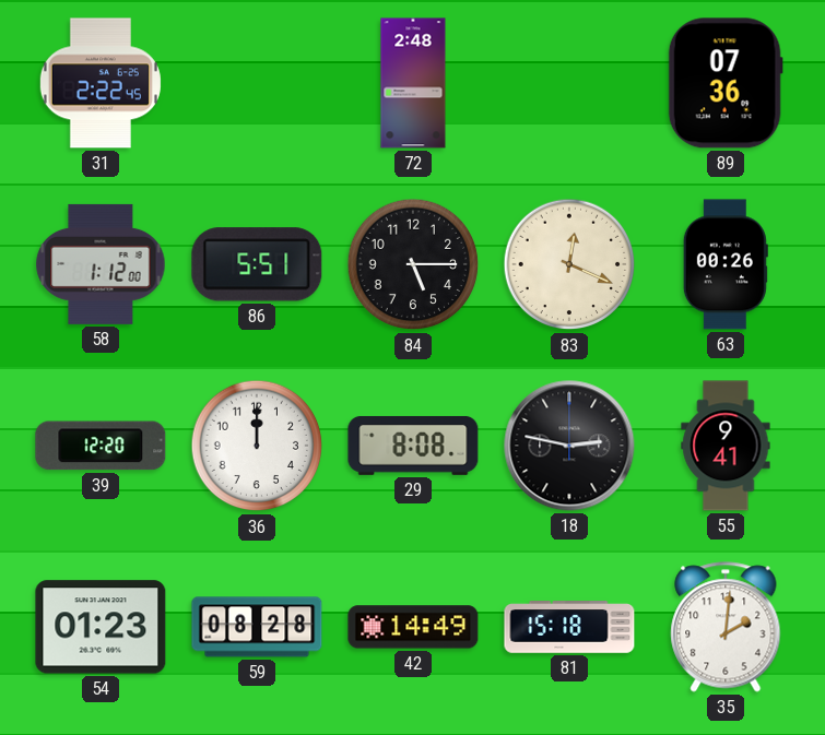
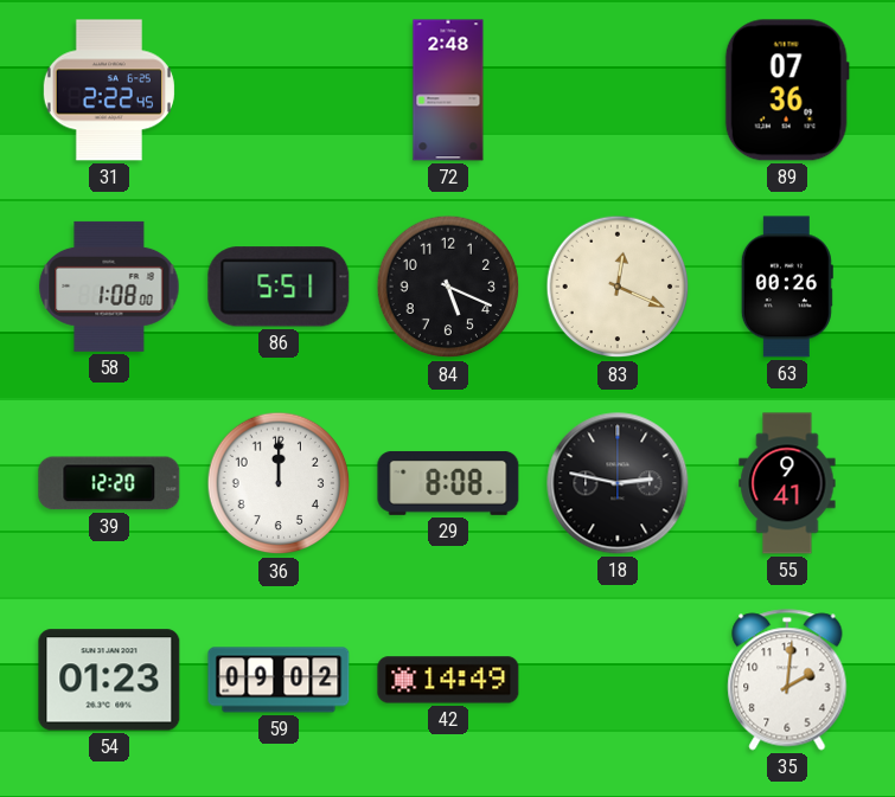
58: 1:12 -> 1:08
84: 5:15 -> 5:19
59: 08:28 -> 09:02
81: 15:18 -> none
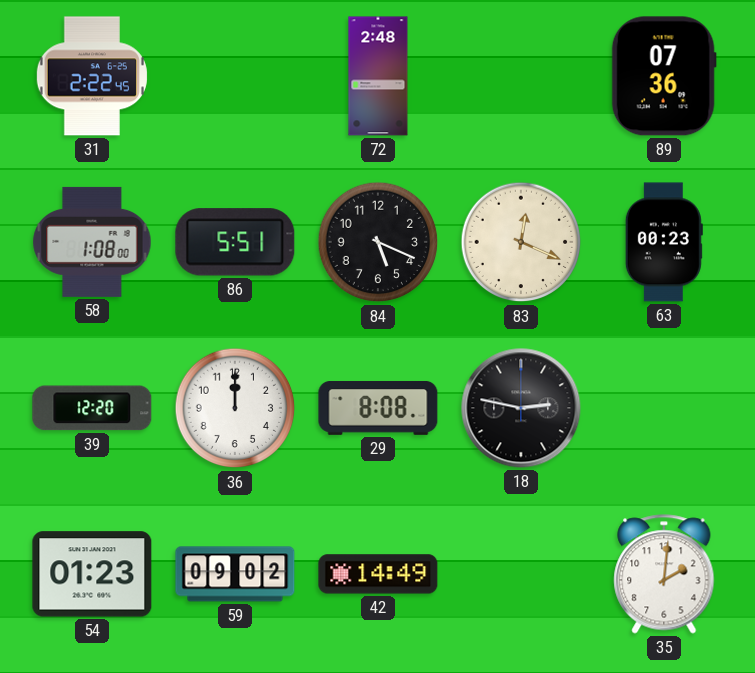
63: 00:26 -> 00:23
55: 9:41 -> none
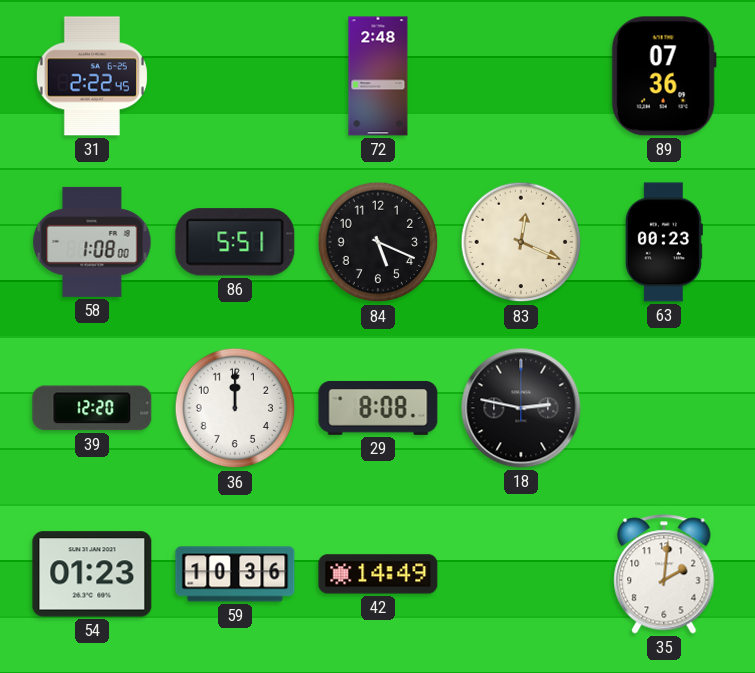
59: 09:02 -> 10:36
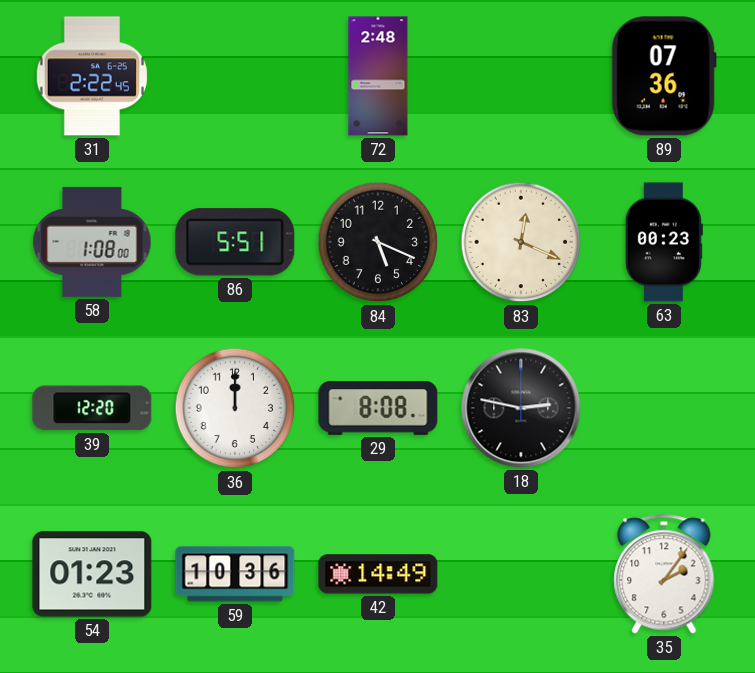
35: 2:01 -> 2:06
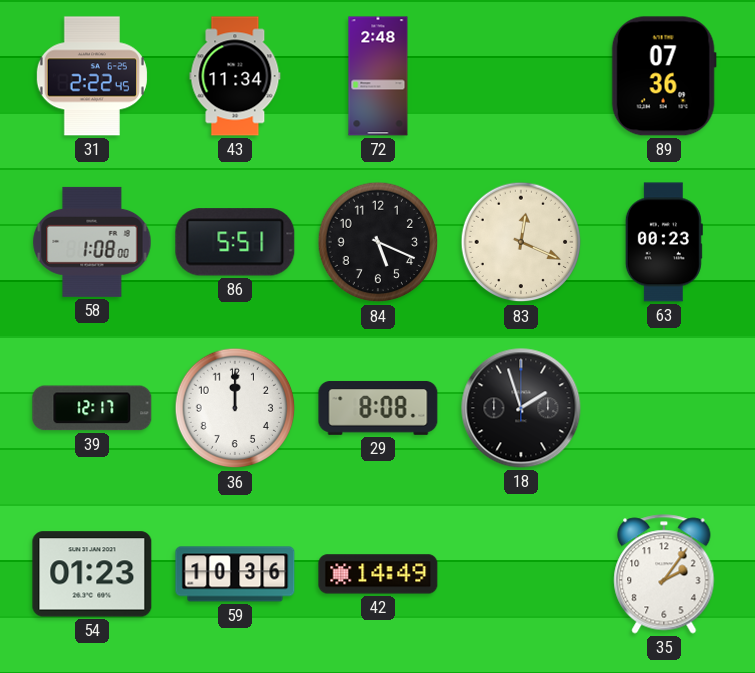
43: none -> 11:34
39: 12:20 -> 12:17
18: 2:47 -> 1:57
